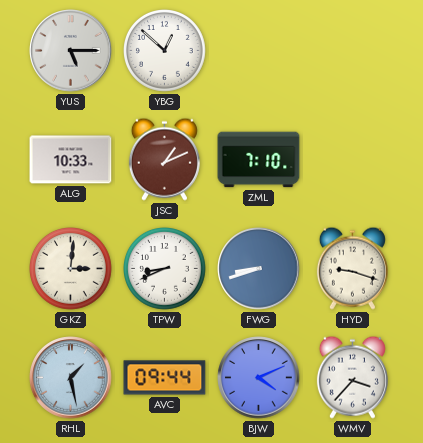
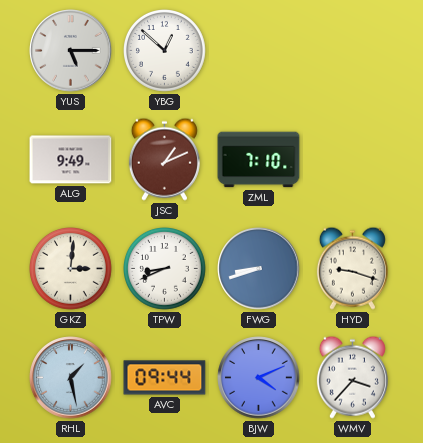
ALG: 10:33 -> 9:49
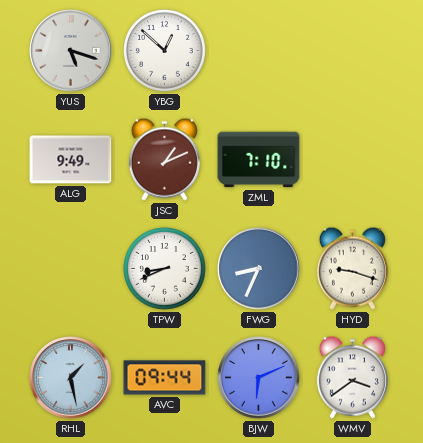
YUS: 5:15 -> 5:18
GKZ: 3:01 -> none
FWG: 8:42 -> 8:34
BJW: 4:11 -> 6:11
WMV: 3:37 -> 3:39
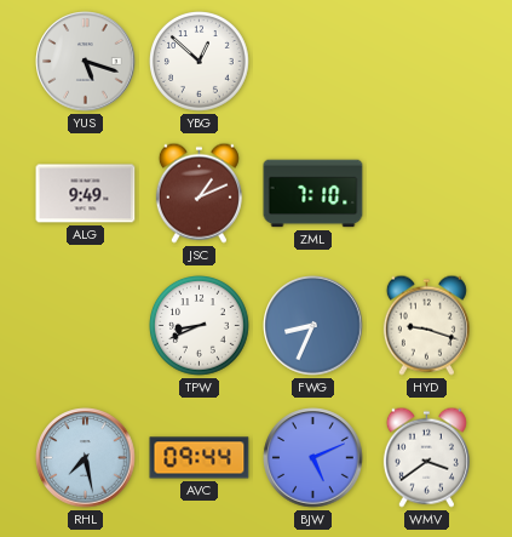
RHL: 1:28 -> 7:28
BJW: 6:11 -> 5:11
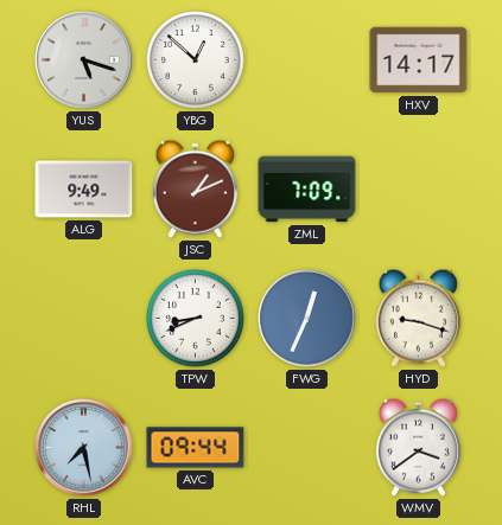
HXV: none -> 14:17
ZML: 7:10 -> 7:09
FWG: 8:34 -> 12:34
BJW: 5:11 -> none
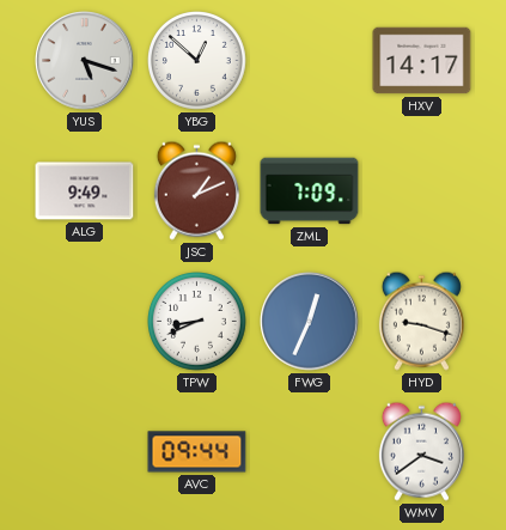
RHL: 7:28 -> none
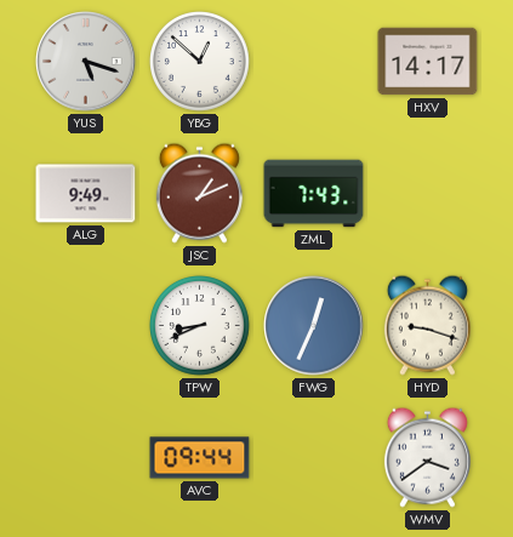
ZML: 7:09 -> 7:43
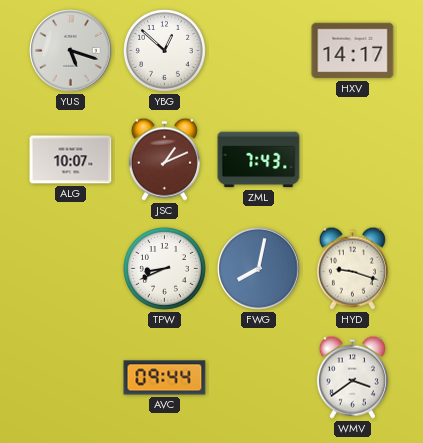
ALG: 9:49 -> 10:07
FWG: 12:34 -> 8:02
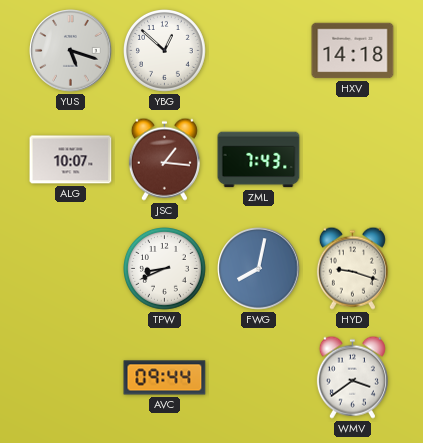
HXV: 14:17 -> 14:18
JSC: 1:11 -> 1:16
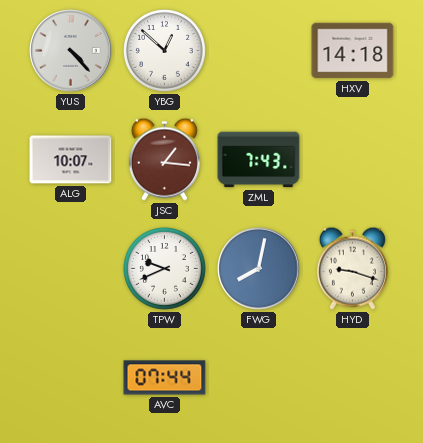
YUS: 5:18 -> 4:23
TPW: 8:41 -> 9:41
AVC: 09:44 -> 07:44
WMV: 3:39 -> none
